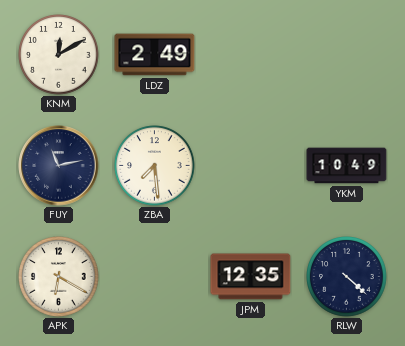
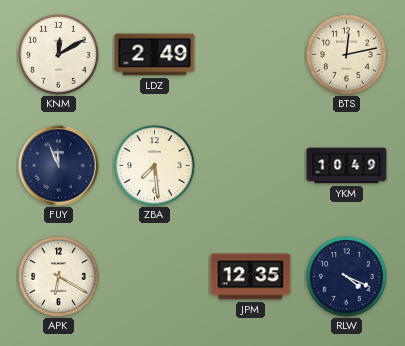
BTS: none -> 12:13
FUY: 11:13 -> 11:56
RLW: 4:22 -> 4:19
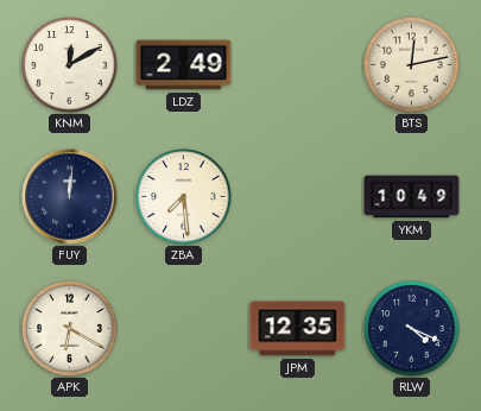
FUY: 11:56 -> 12:01
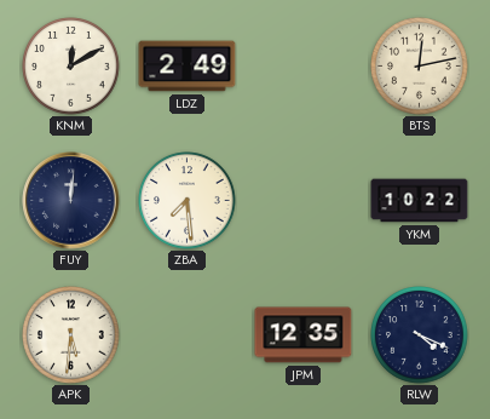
YKM: 10:49 -> 10:22
APK: 6:20 -> 5:31
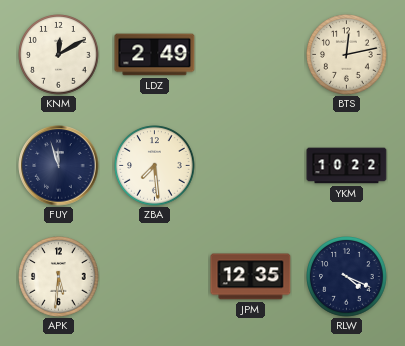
FUY: 12:01 -> 11:57
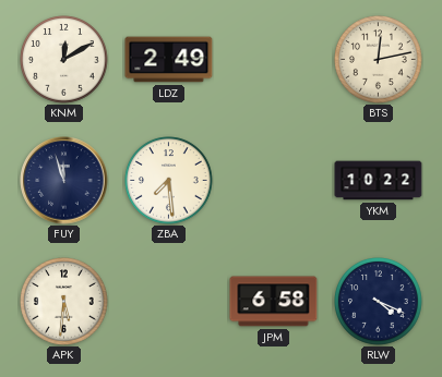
JPM: 12:35 -> 6:58
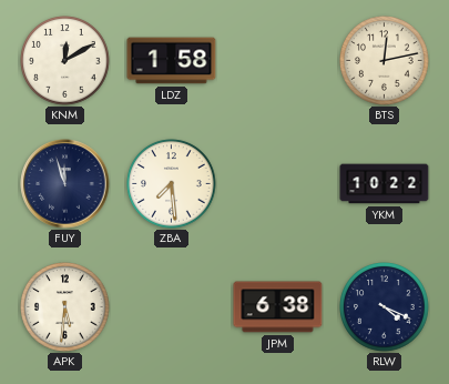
LDZ: 2:49 -> 1:58
JPM: 6:58 -> 6:38
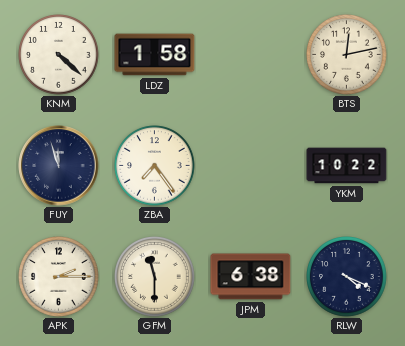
KNM: 12:10 -> 4:22
ZBA: 7:29 -> 7:24
APK: 5:31 -> 2:15
GFM: none -> 11:30
